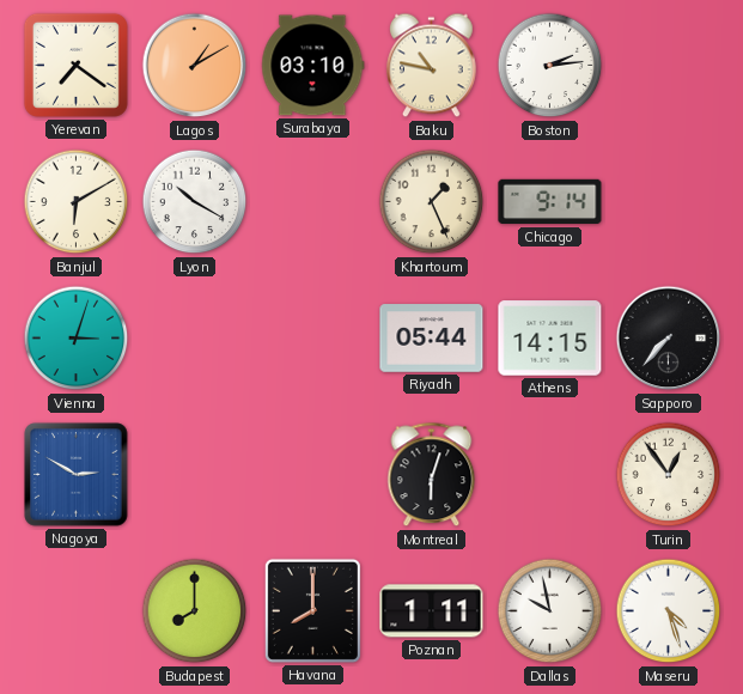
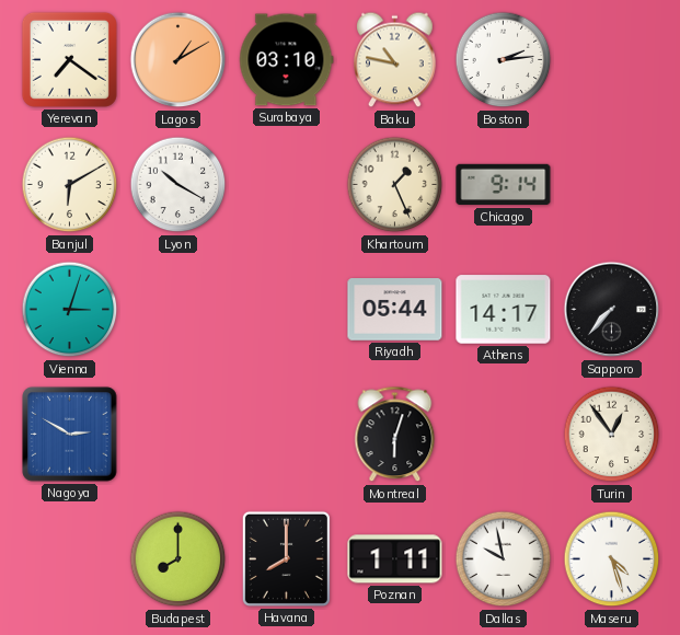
Athens: 14:15 -> 14:17
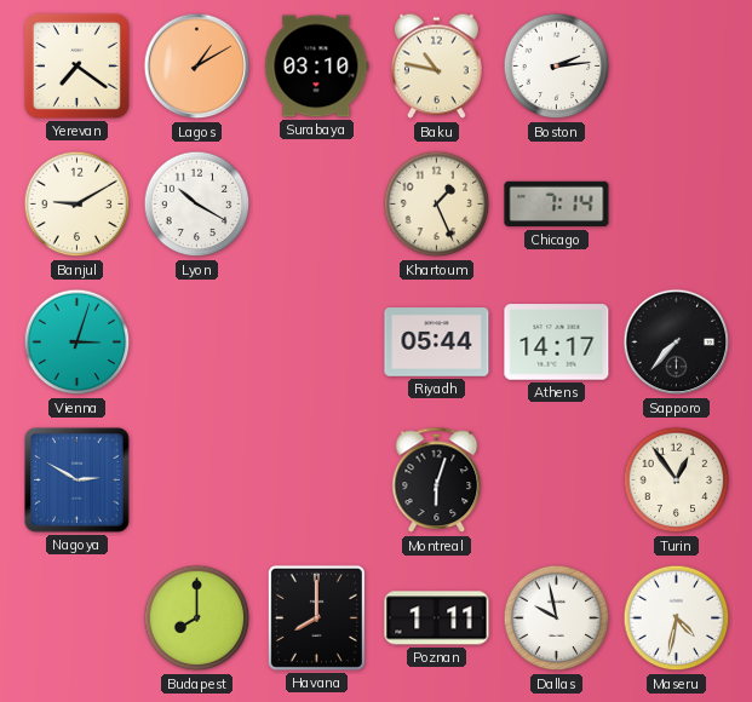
Banjul: 6:10 -> 9:10
Chicago: 9:14 -> 7:14
Maseru: 4:27 -> 4:32
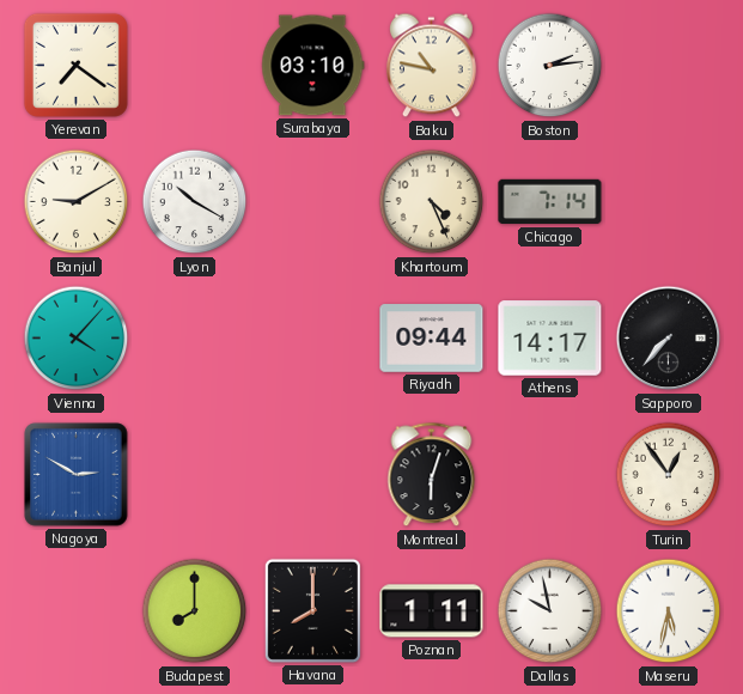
Lagos: 1:10 -> none
Khartoum: 1:26 -> 4:26
Vienna: 3:03 -> 4:07
Riyadh: 05:44 -> 09:44
Maseru: 4:32 -> 5:32
